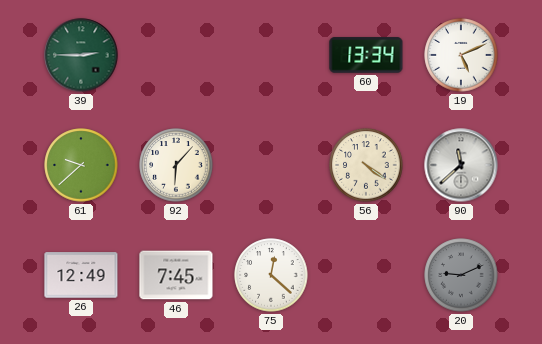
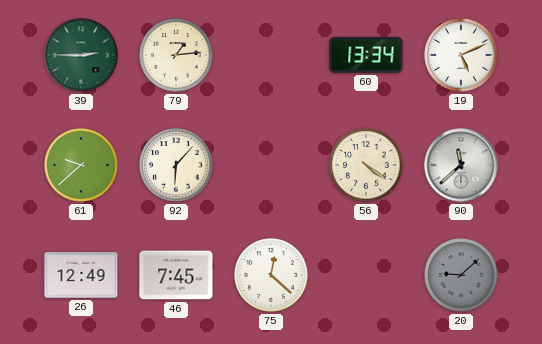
79: none -> 1:14
20: 9:11 -> 9:08
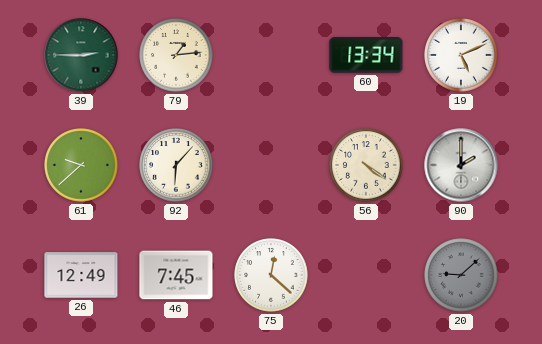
90: 11:38 -> 2:00
